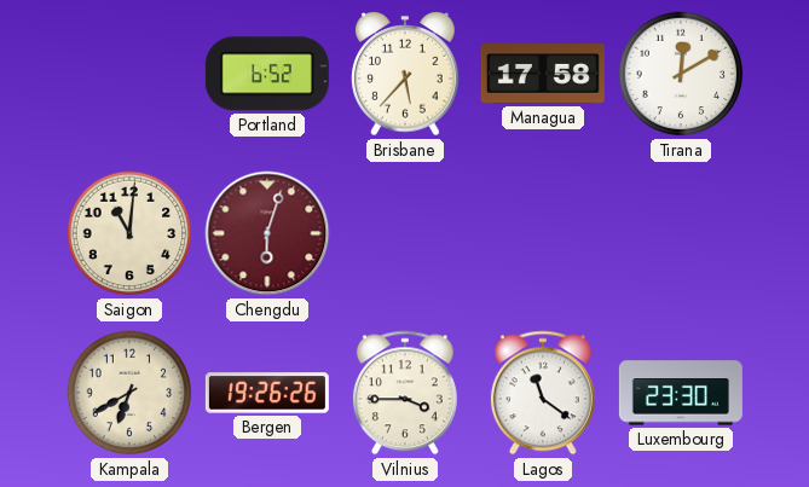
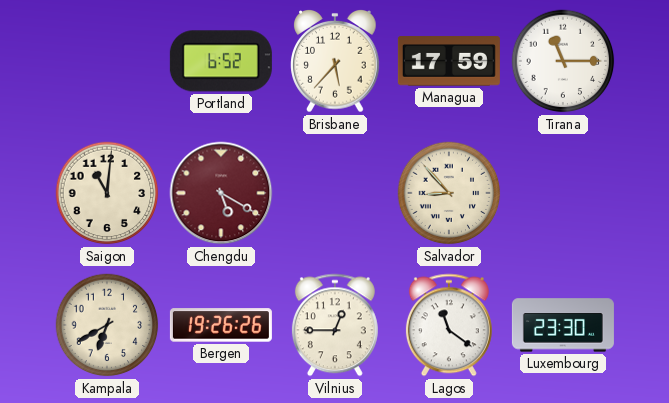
Managua: 17:58 -> 17:59
Tirana: 12:10 -> 11:15
Chengdu: 6:03 -> 5:20
Salvador: none -> 8:53
Vilnius: 3:45 -> 12:45
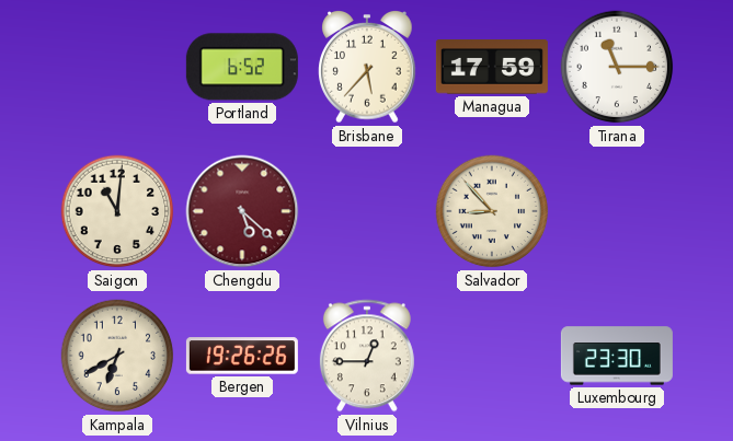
Chengdu: 5:20 -> 5:22
Lagos: 11:21 -> none
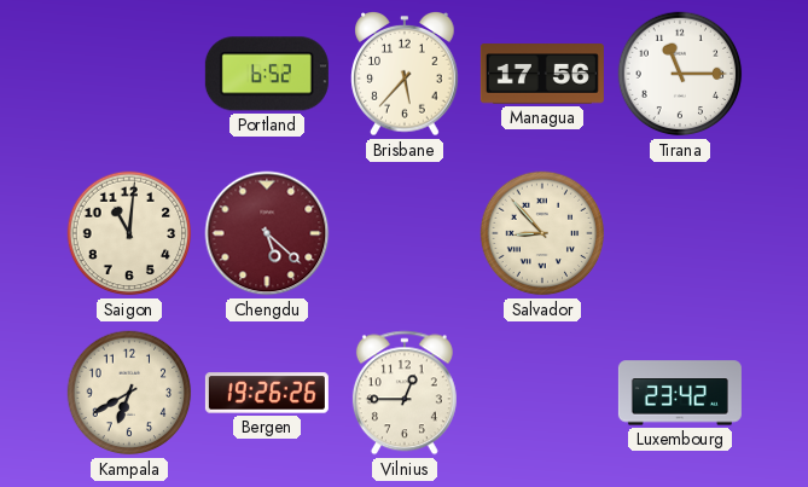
Managua: 17:59 -> 17:56
Luxembourg: 23:30 -> 23:42
